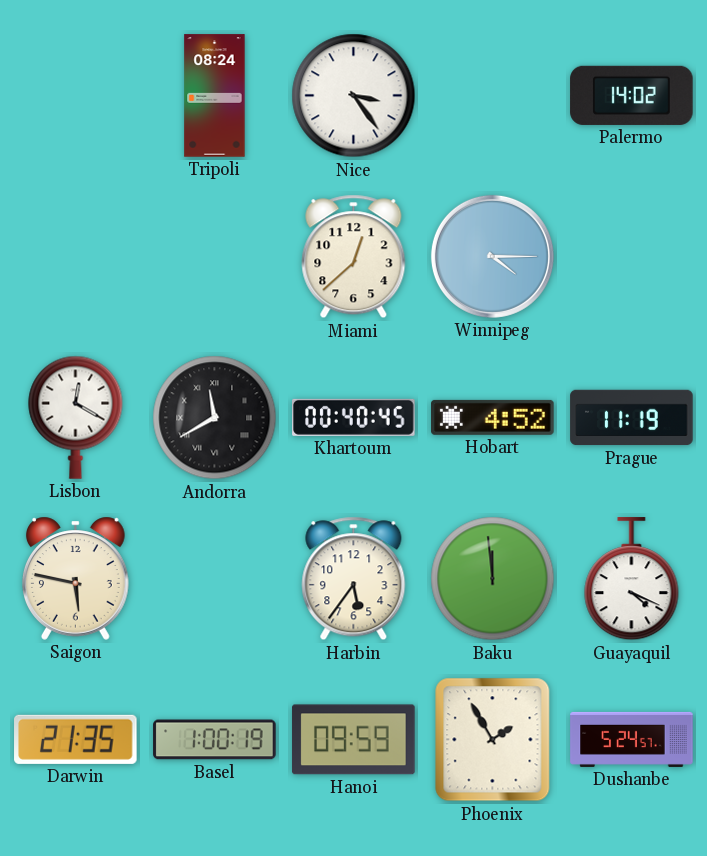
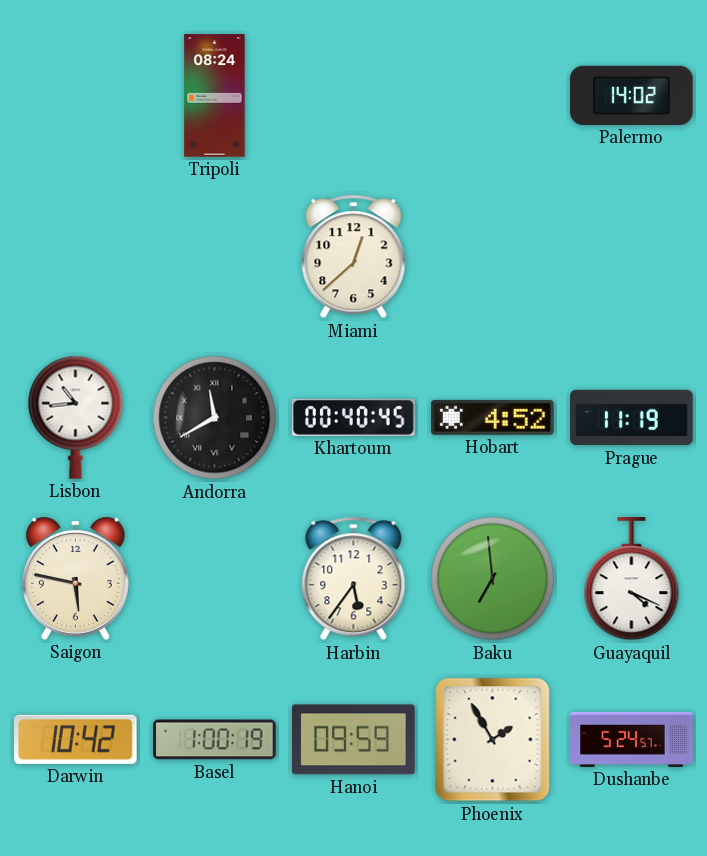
Nice: 3:24 -> none
Winnipeg: 4:15 -> none
Lisbon: 12:20 -> 10:44
Baku: 11:59 -> 6:59
Darwin: 21:35 -> 10:42
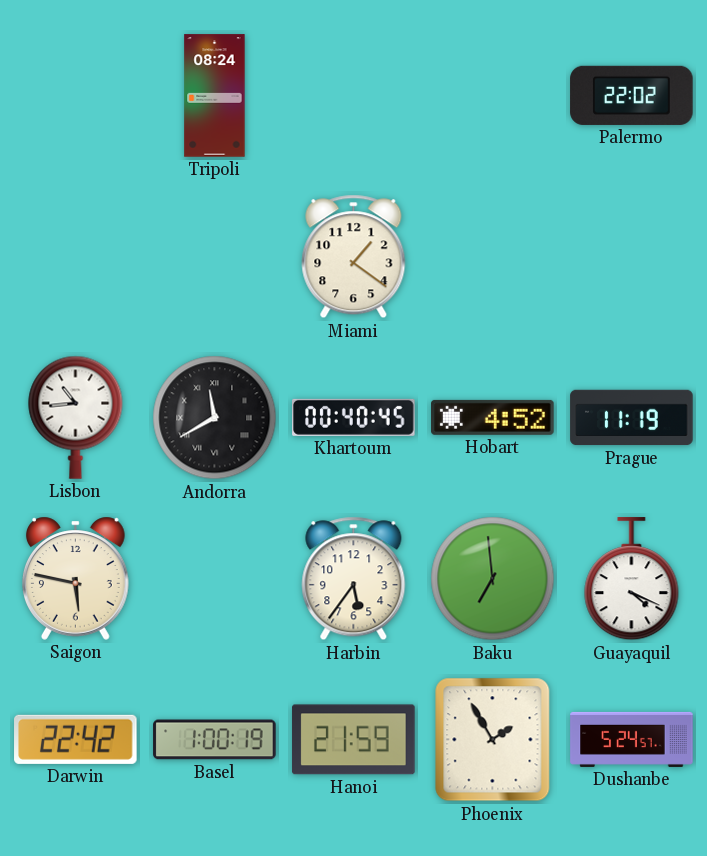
Palermo: 14:02 -> 22:02
Miami: 12:38 -> 1:21
Darwin: 10:42 -> 22:42
Hanoi: 09:59 -> 21:59
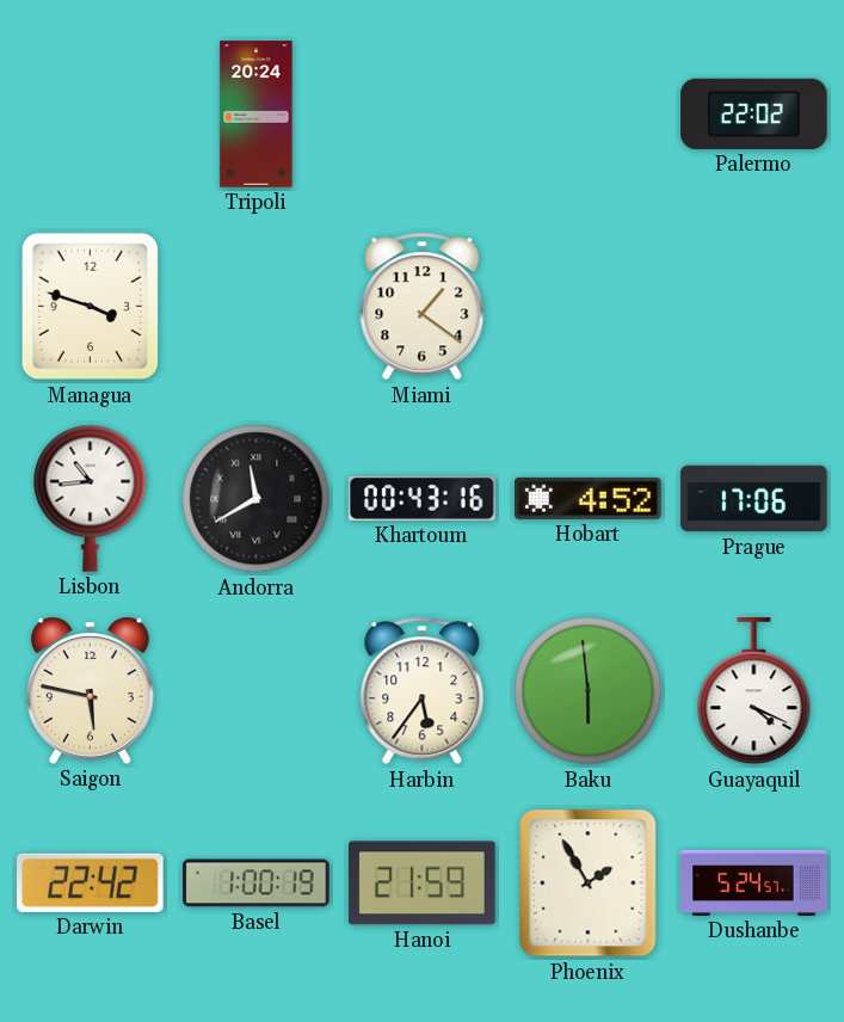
Tripoli: 08:24 -> 20:24
Managua: none -> 3:48
Khartoum: 00:40 -> 00:43
Prague: 11:19 -> 17:06
Baku: 6:59 -> 5:59
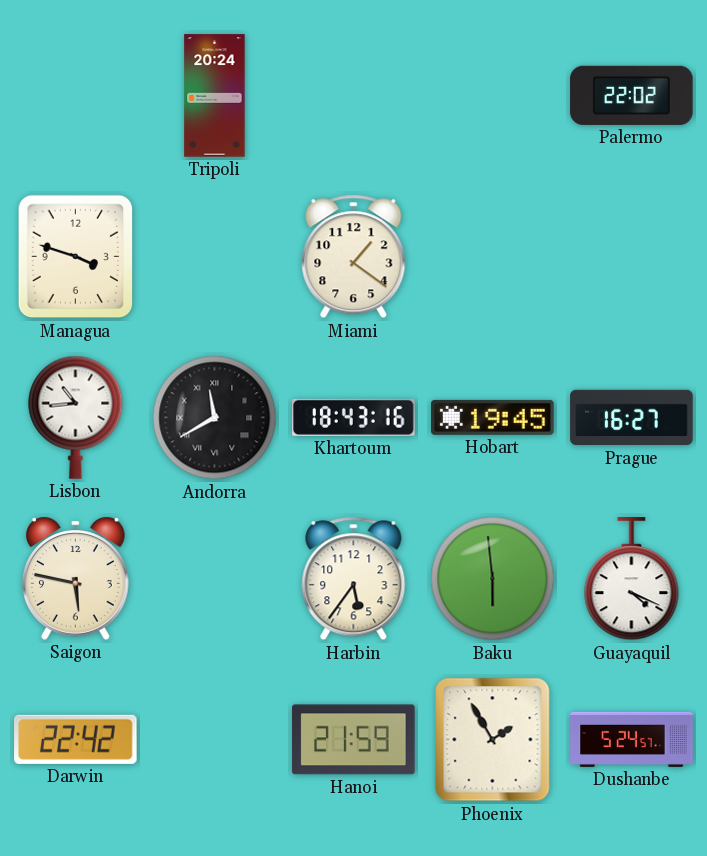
Khartoum: 00:43 -> 18:43
Hobart: 4:52 -> 19:45
Prague: 17:06 -> 16:27
Basel: 1:00 -> none
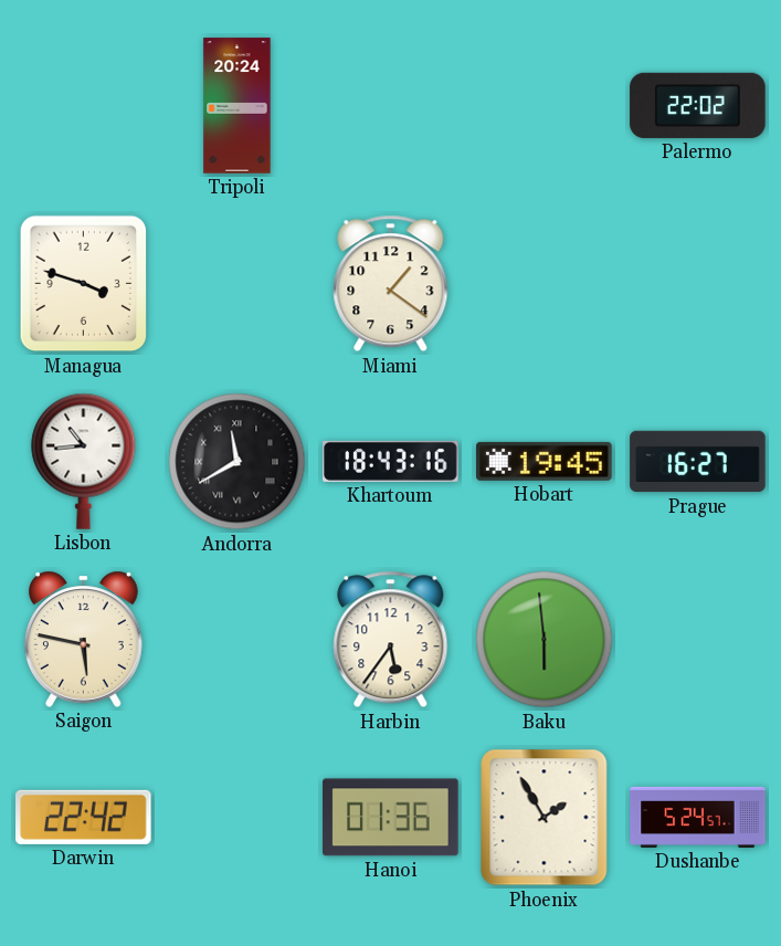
Guayaquil: 4:19 -> none
Hanoi: 21:59 -> 01:36
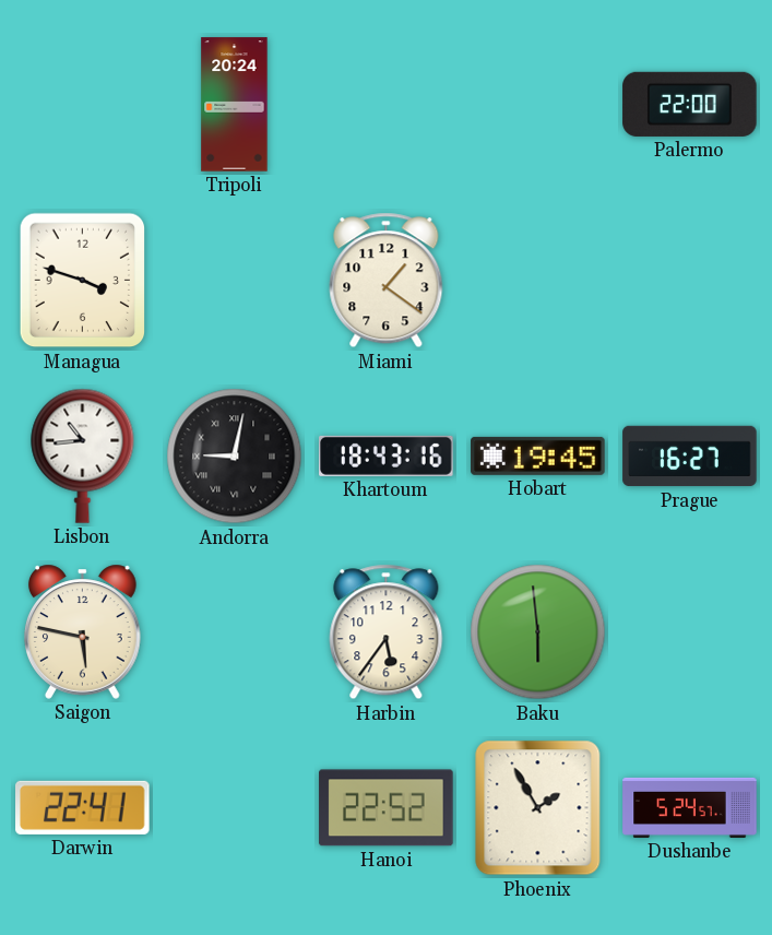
Palermo: 22:02 -> 22:00
Andorra: 11:40 -> 9:02
Darwin: 22:42 -> 22:41
Hanoi: 01:36 -> 22:52
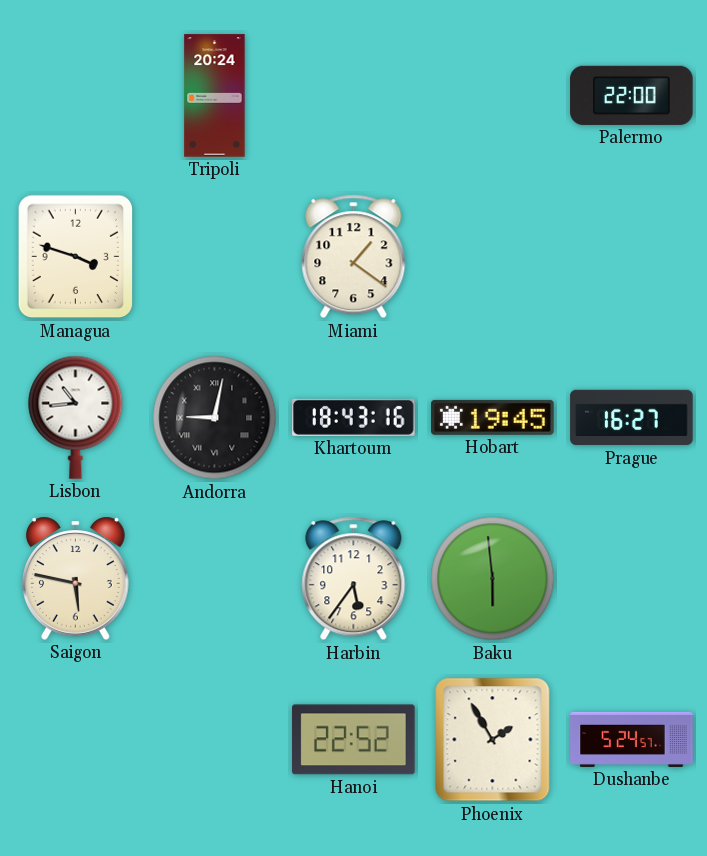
Darwin: 22:41 -> none
